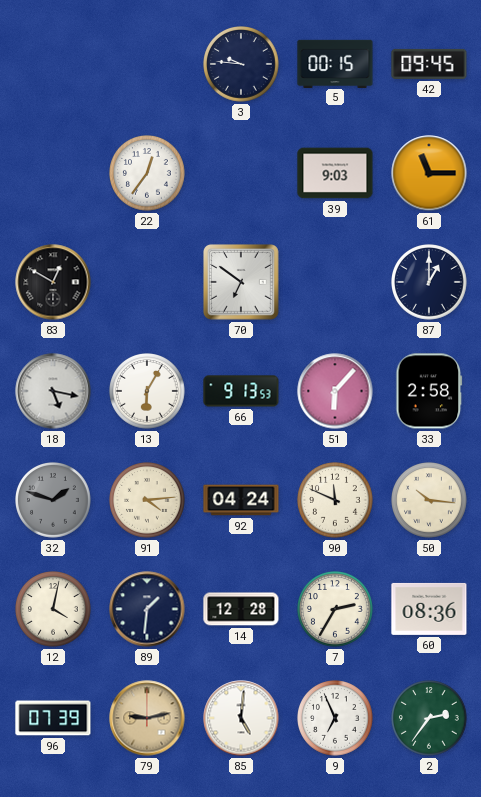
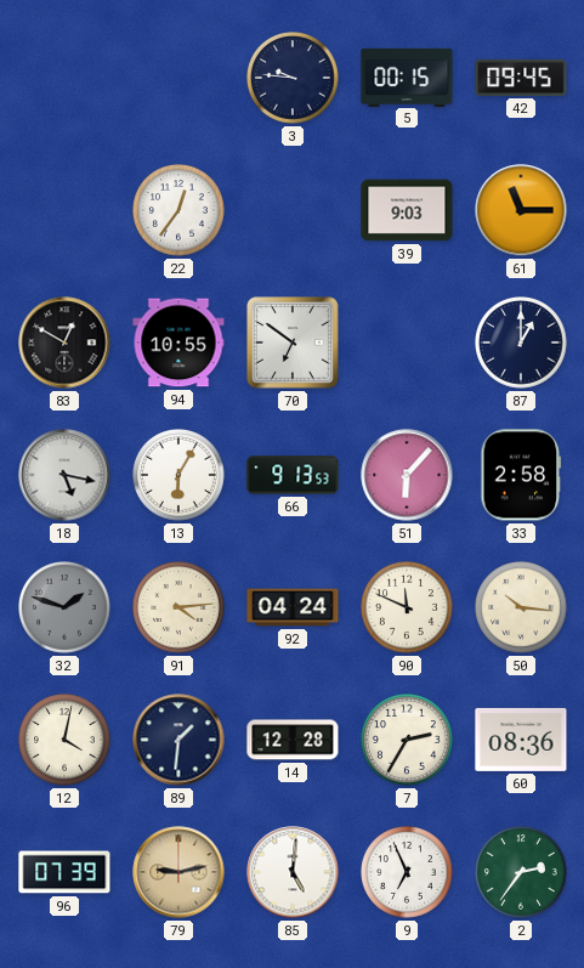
94: none -> 10:55
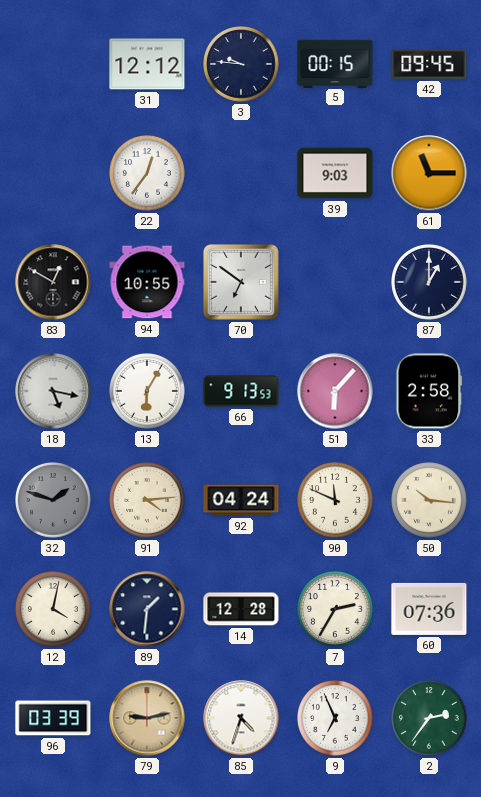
31: none -> 12:12
60: 08:36 -> 07:36
96: 07:39 -> 03:39
85: 5:01 -> 4:33
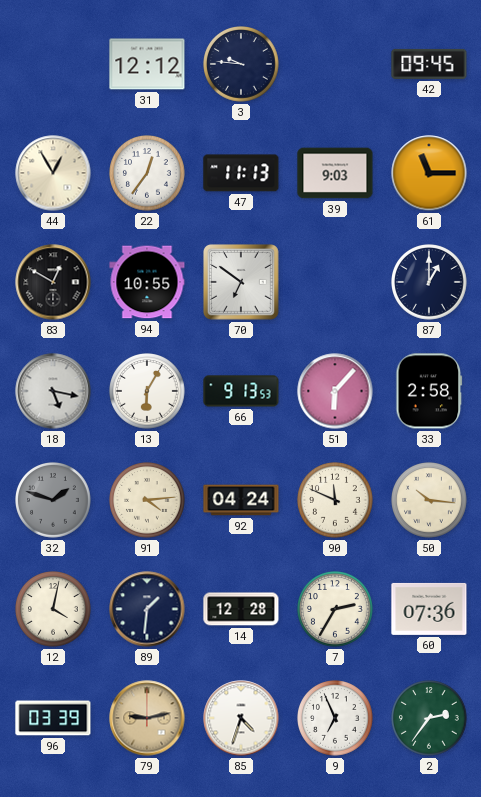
5: 00:15 -> none
44: none -> 12:55
47: none -> 11:13
